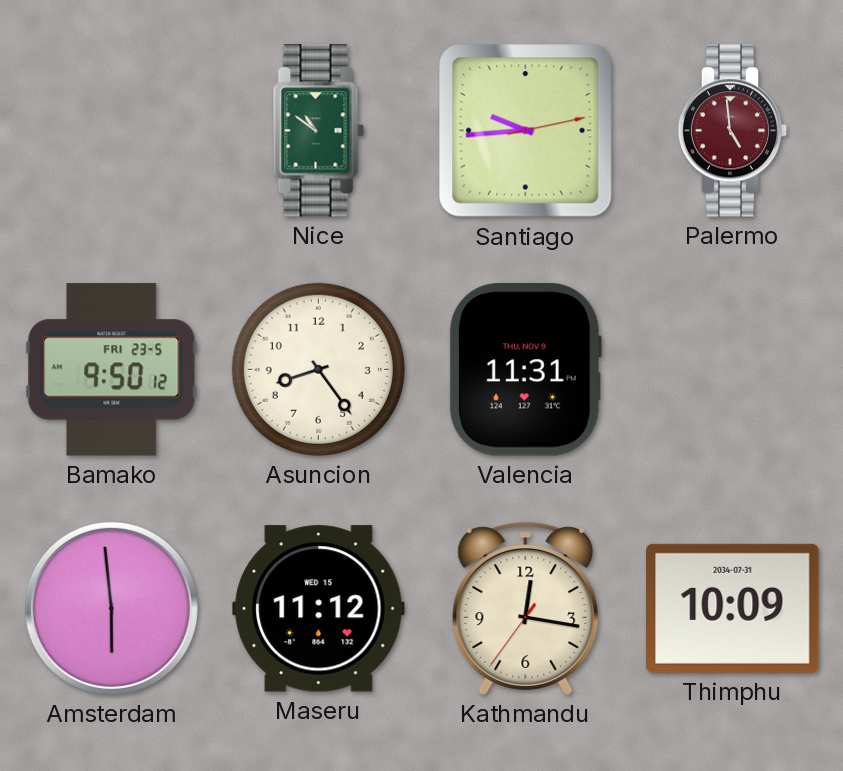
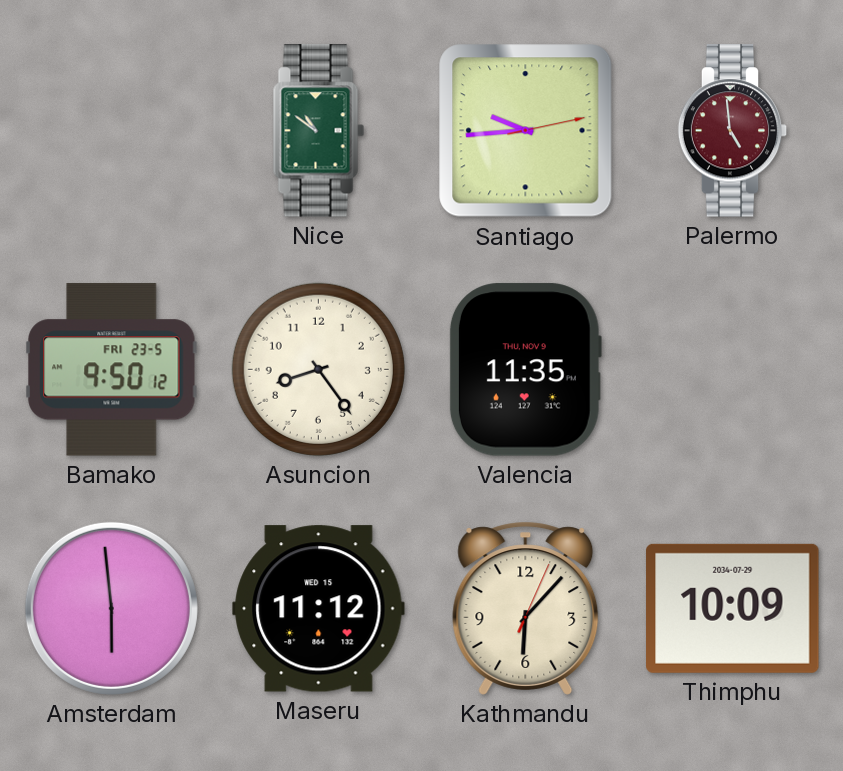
Valencia: 11:31 -> 11:35
Kathmandu: 12:16 -> 6:07
Thimphu date: 2034-07-31 -> 2034-07-29
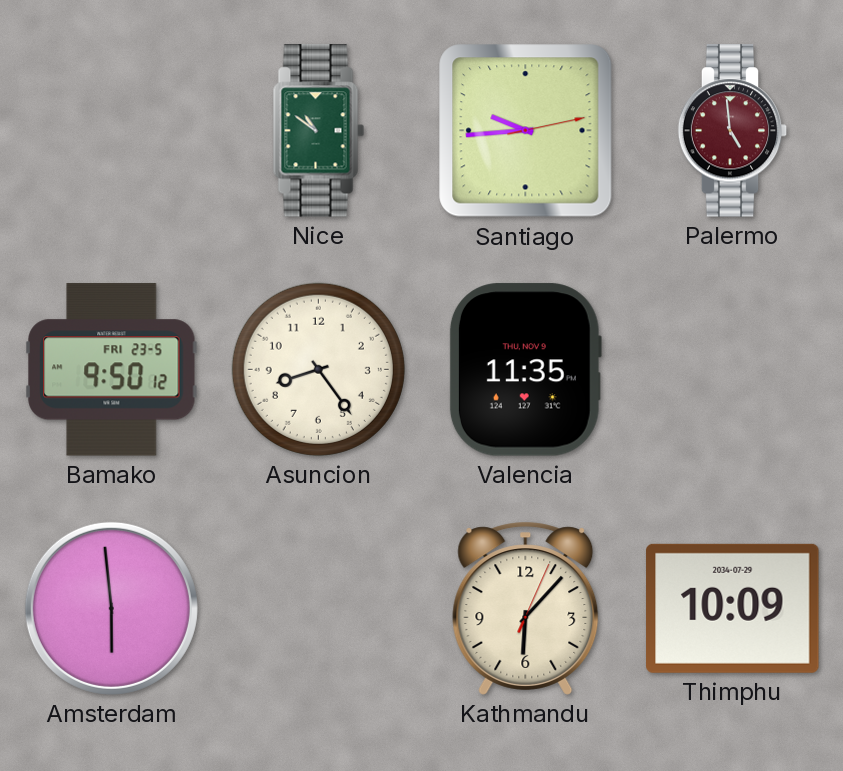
Maseru: 11:12 -> none
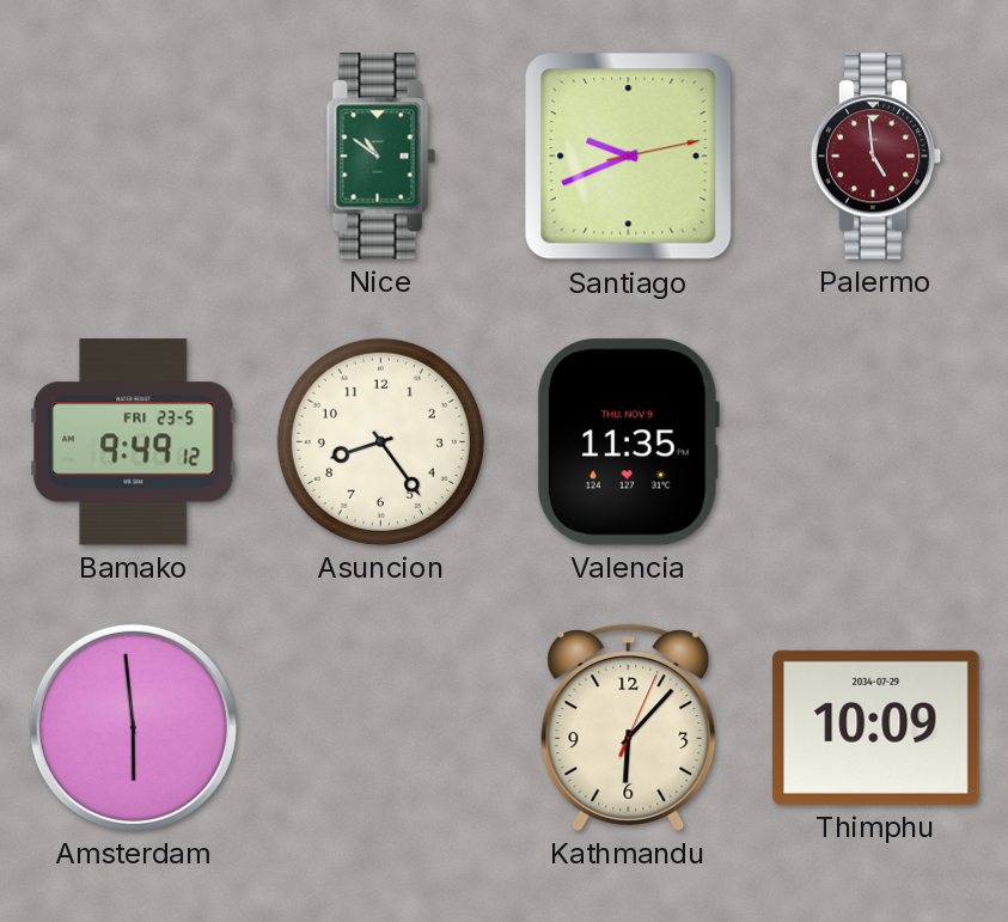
Santiago: 9:44 -> 9:41
Bamako: 9:50 -> 9:49
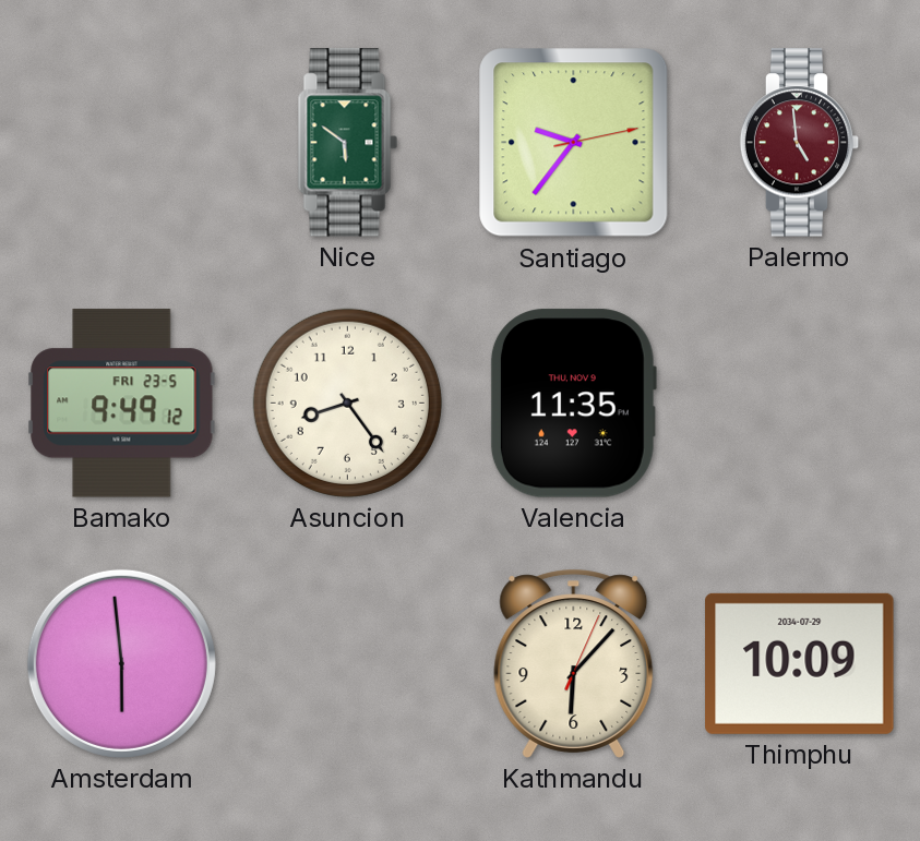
Nice: 10:51 -> 5:51
Santiago: 9:41 -> 9:36
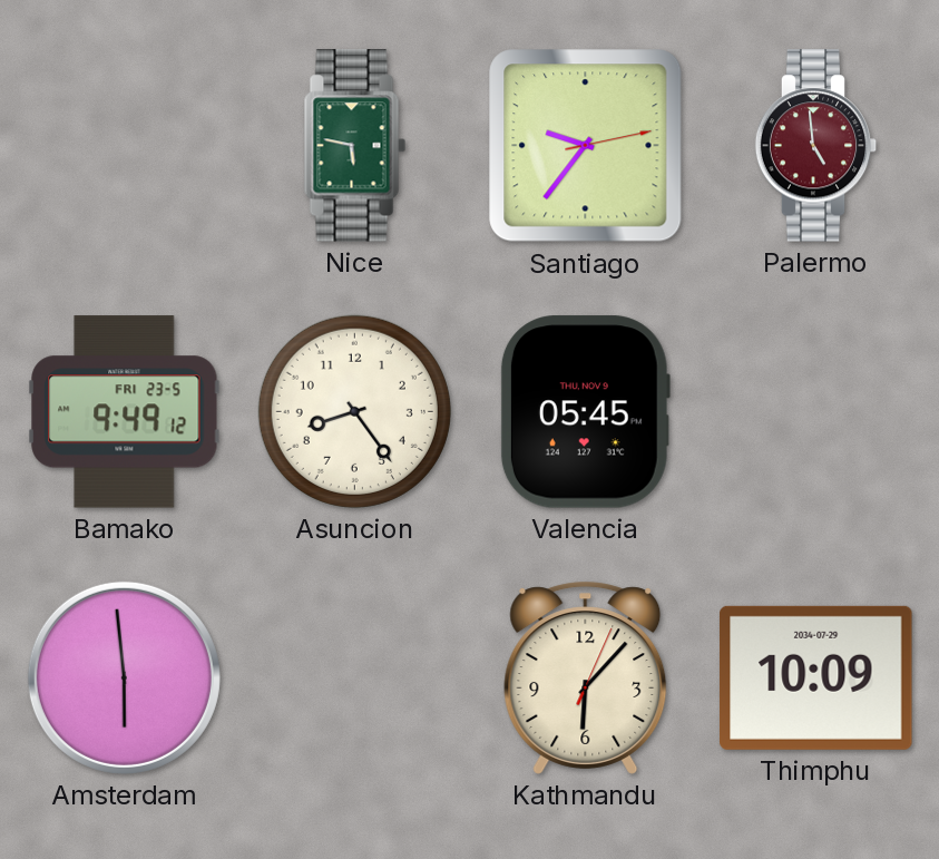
Nice: 5:51 -> 5:47
Valencia: 11:35 -> 05:45
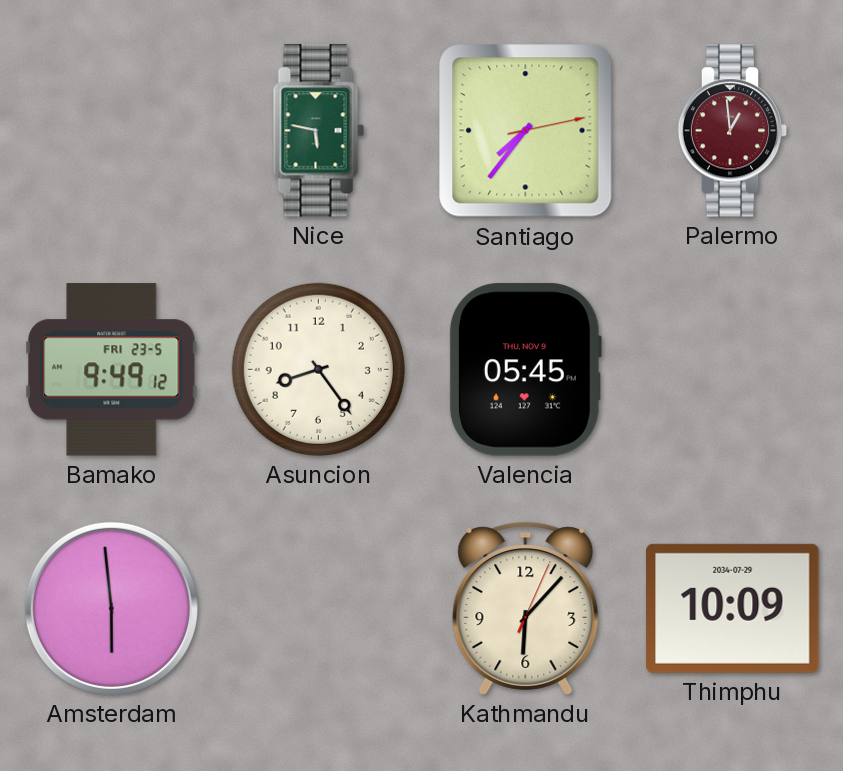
Santiago: 9:36 -> 7:36
Palermo: 4:59 -> 12:59
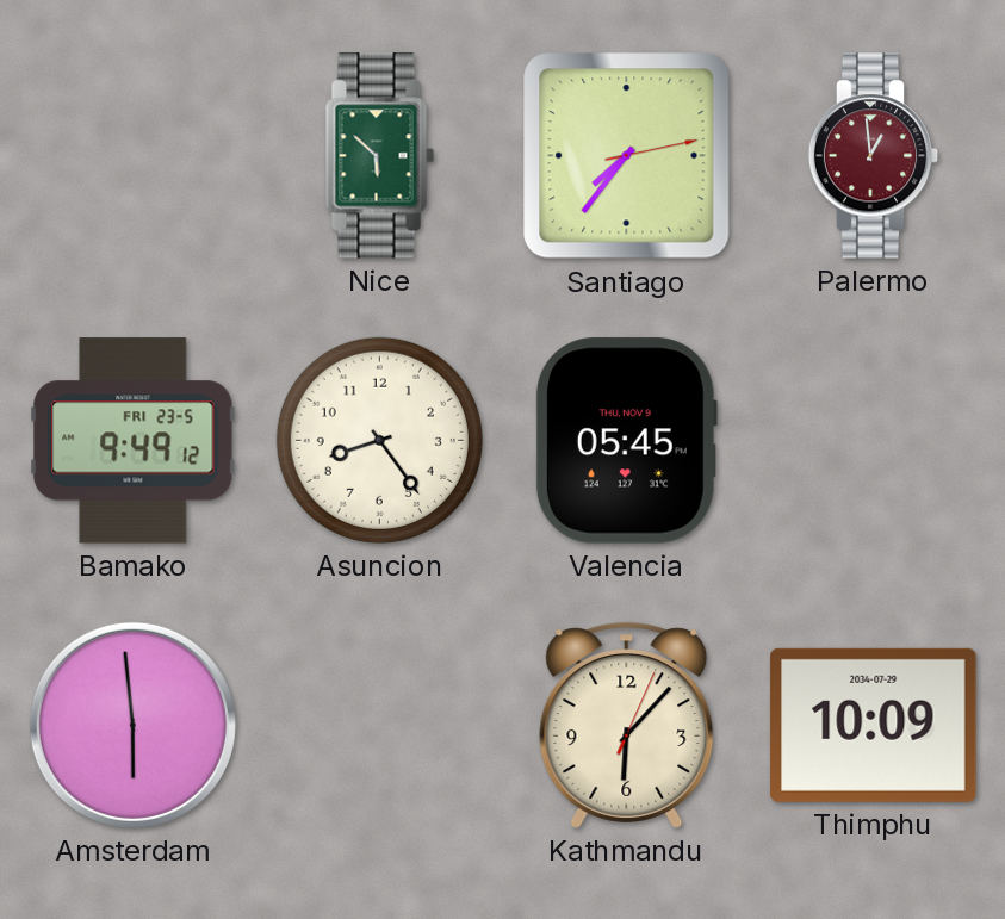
Nice: 5:47 -> 5:52
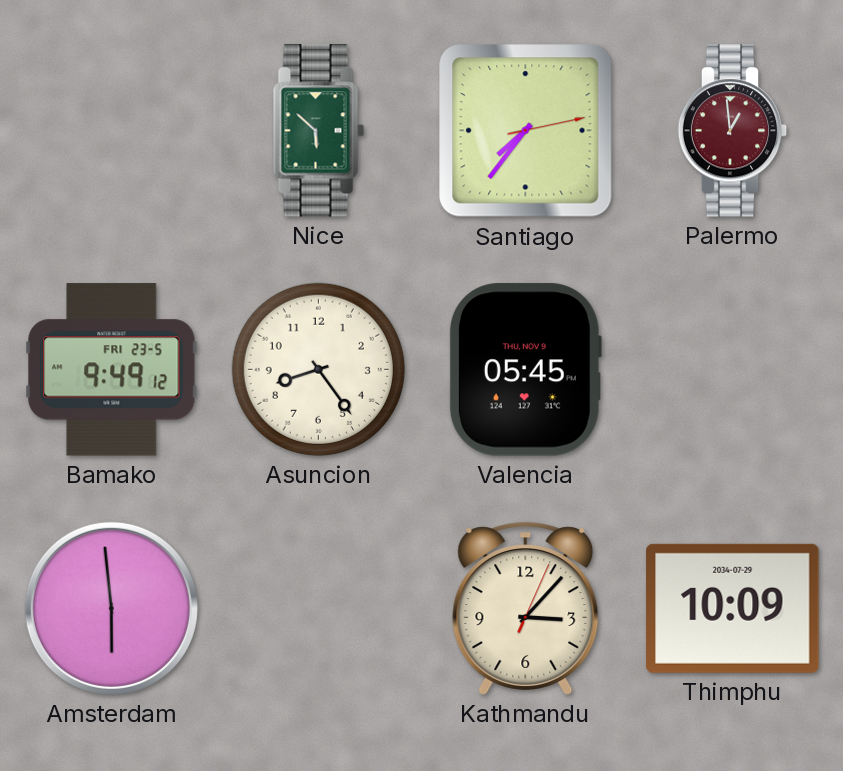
Kathmandu: 6:07 -> 3:07
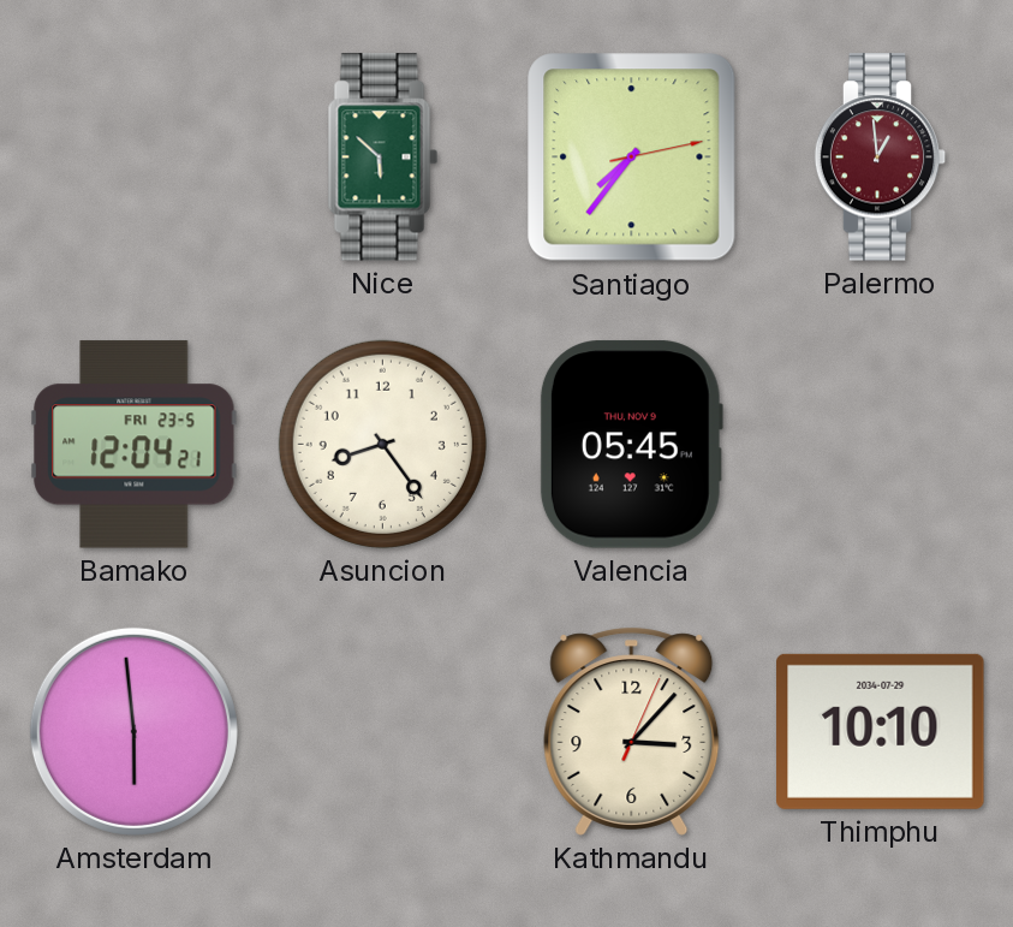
Bamako: 9:49 -> 12:04
Thimphu: 10:09 -> 10:10
